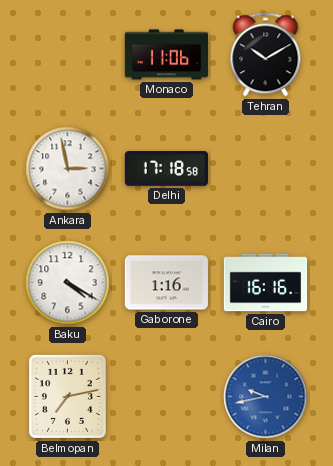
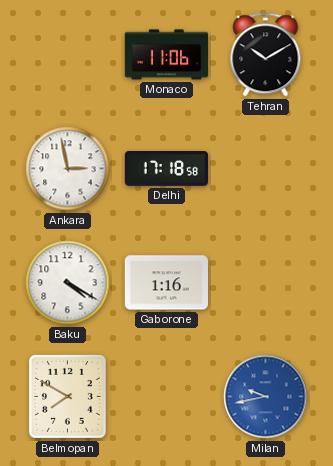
Cairo: 16:16 -> none
Belmopan: 7:13 -> 7:50
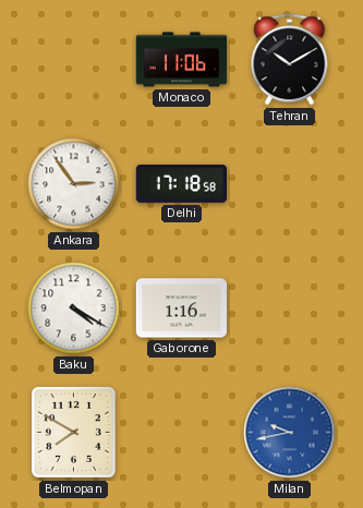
Ankara: 2:58 -> 2:54
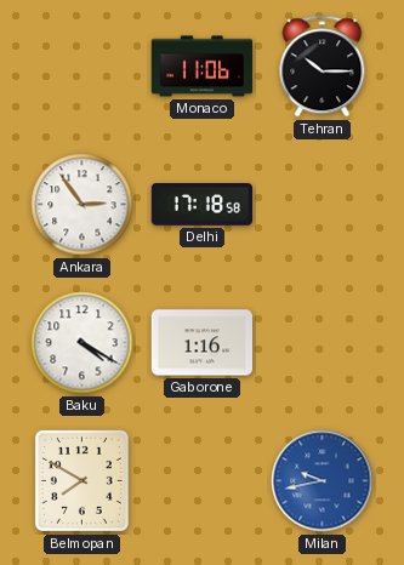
Tehran: 10:10 -> 10:15
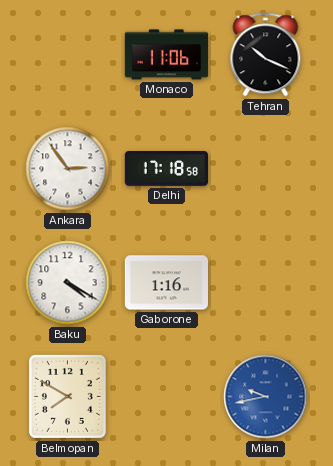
Tehran: 10:15 -> 10:19
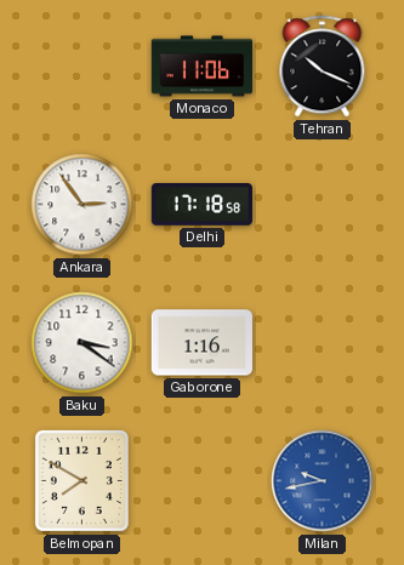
Baku: 4:20 -> 3:21
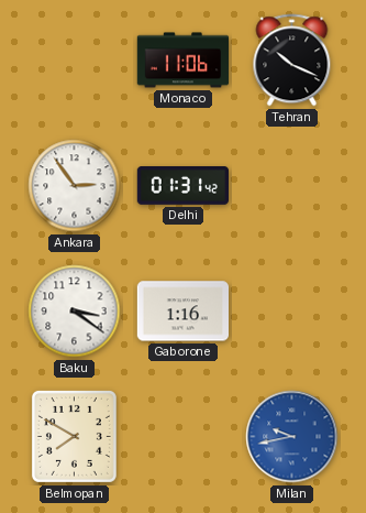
Delhi: 17:18 -> 01:31
